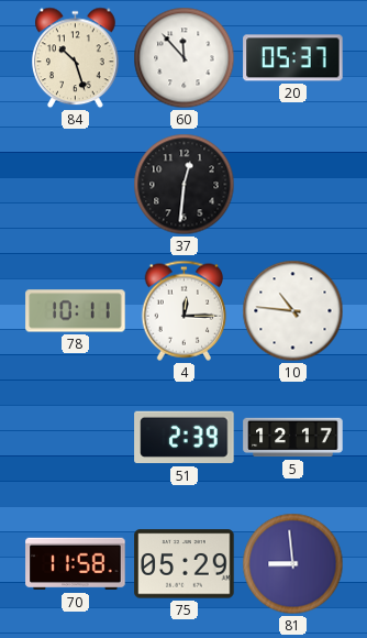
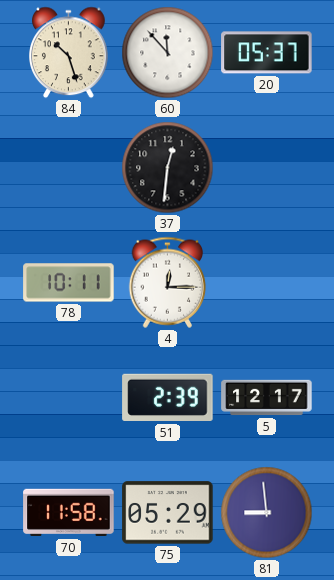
10: 10:46 -> none
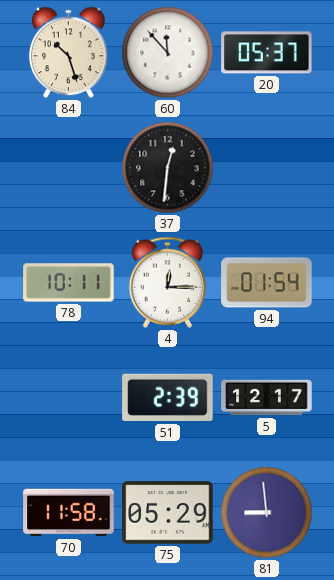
94: none -> 01:54
